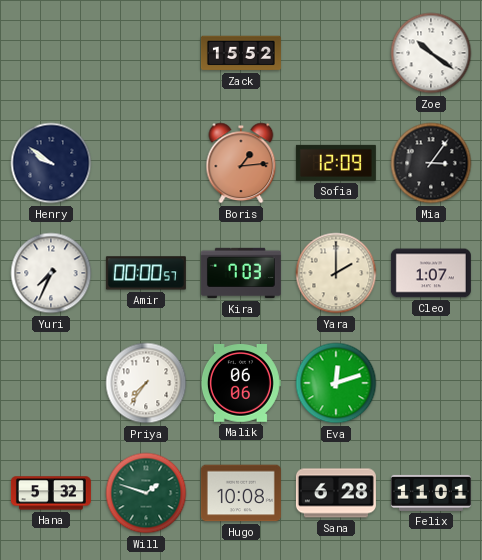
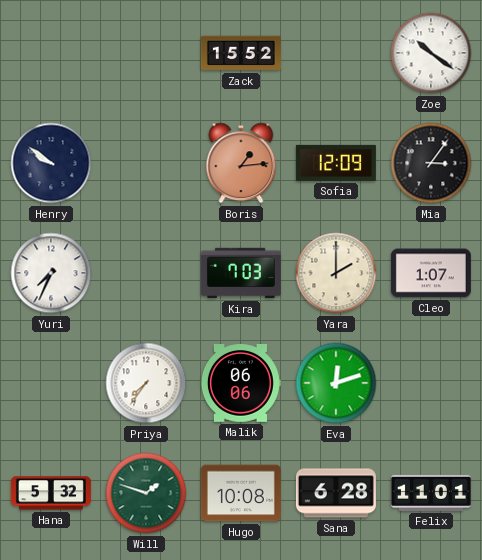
Amir: 00:00 -> none
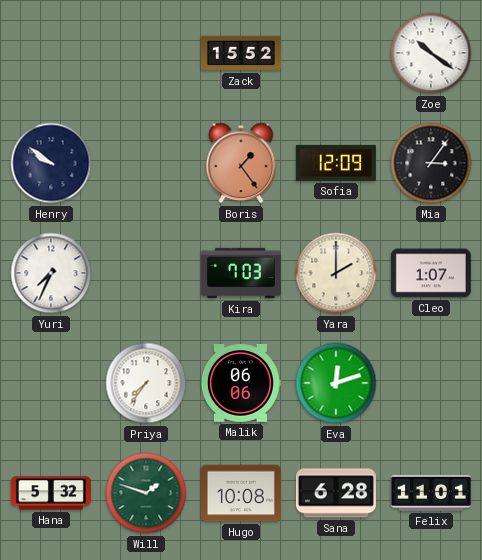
Boris: 1:14 -> 1:24
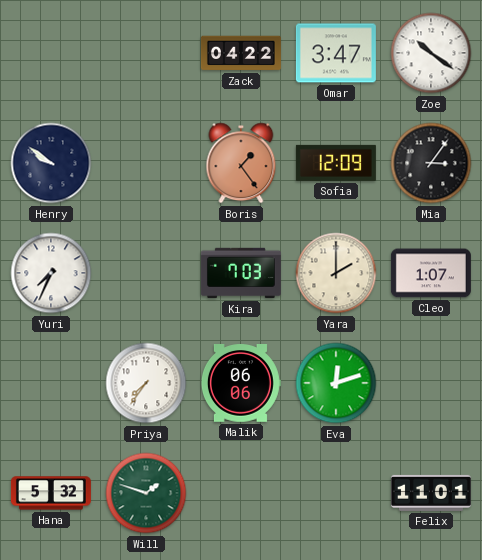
Zack: 15:52 -> 04:22
Omar: none -> 3:47
Hugo: 10:08 -> none
Sana: 6:28 -> none
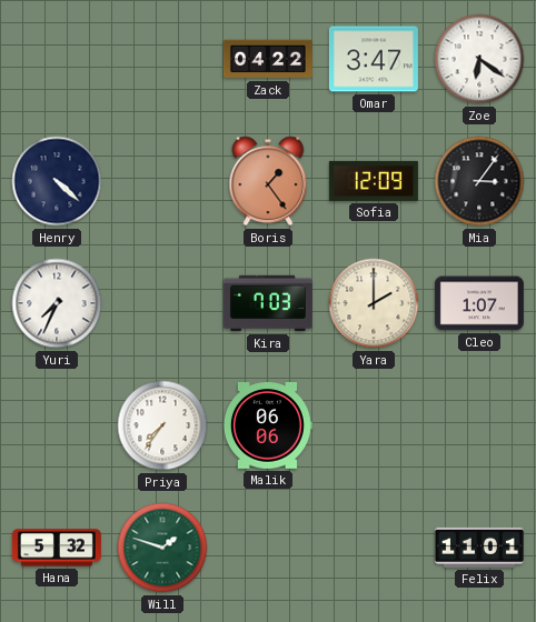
Zoe: 10:21 -> 6:21
Henry: 9:51 -> 4:22
Eva: 12:12 -> none
